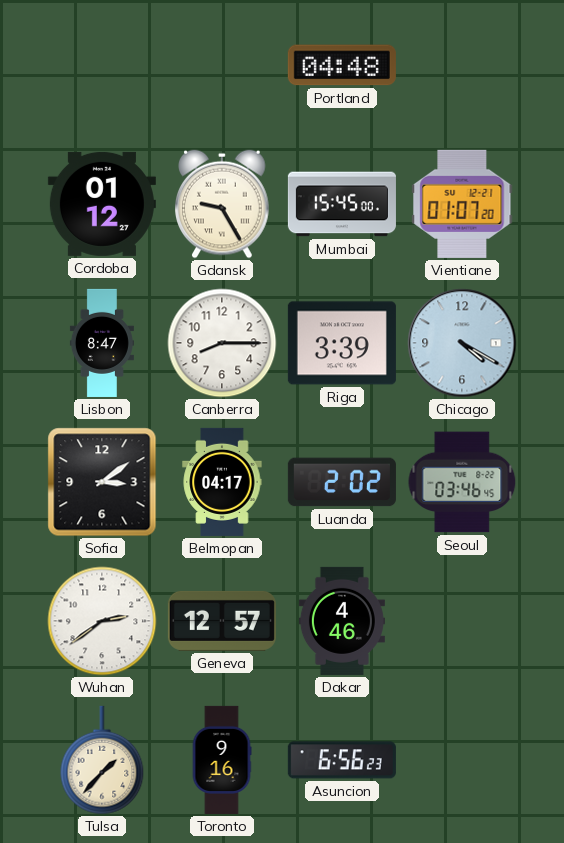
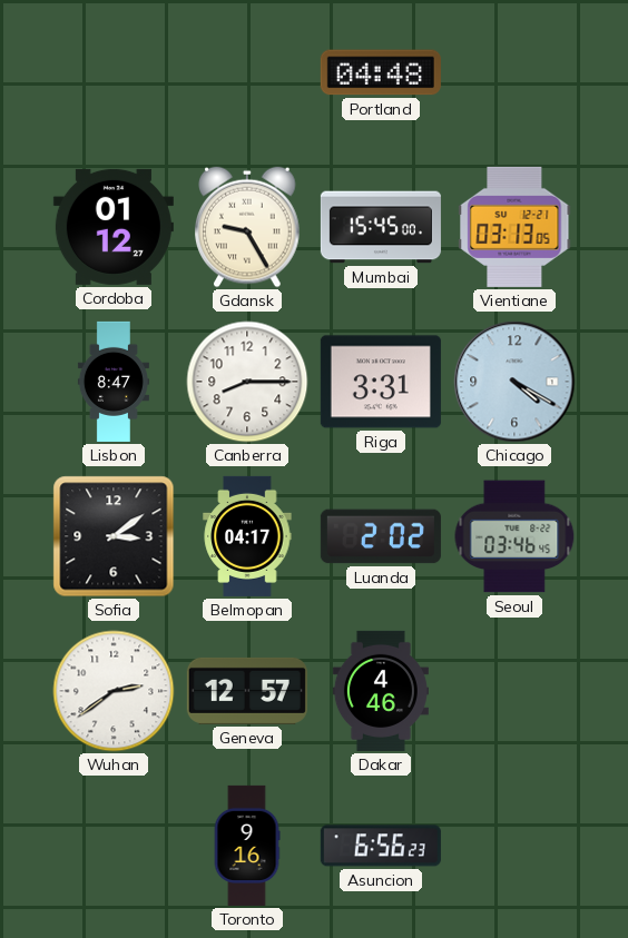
Vientiane: 01:07 -> 03:13
Riga: 3:39 -> 3:31
Tulsa: 1:37 -> none
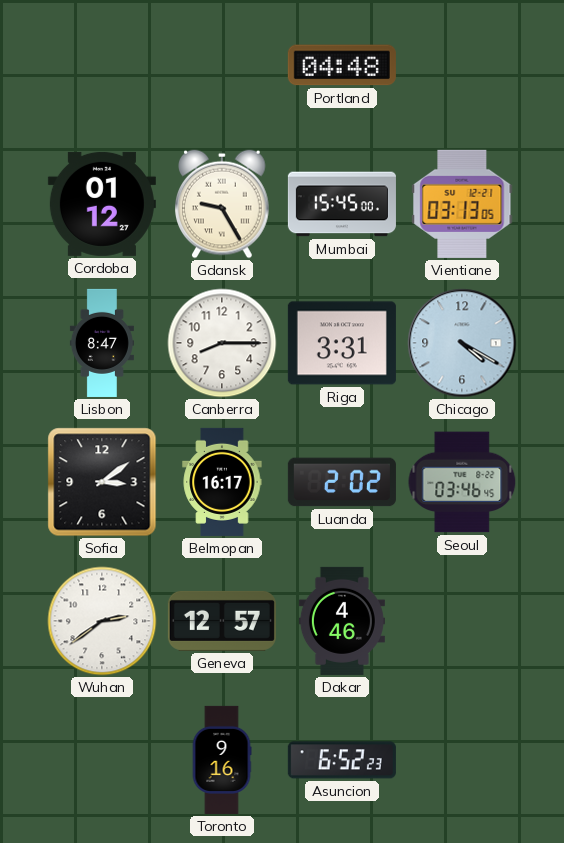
Belmopan: 04:17 -> 16:17
Asuncion: 6:56 -> 6:52
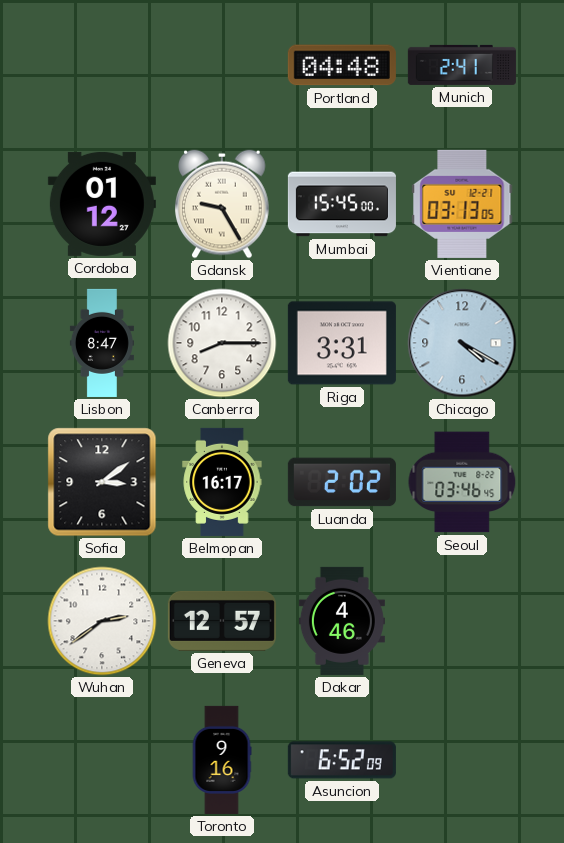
Munich: none -> 2:41
Asuncion: 6:52:23 -> 6:52:09
